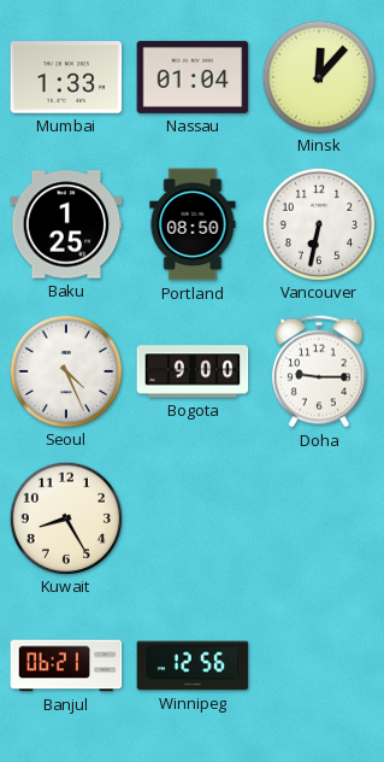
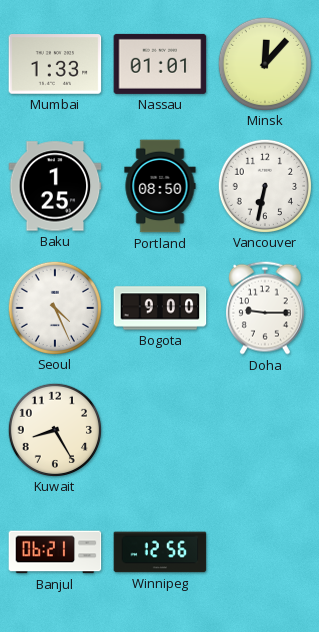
Nassau: 01:04 -> 01:01
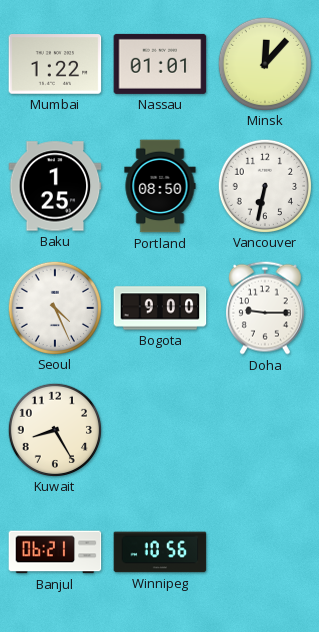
Mumbai: 1:33 -> 1:22
Winnipeg: 12:56 -> 10:56
